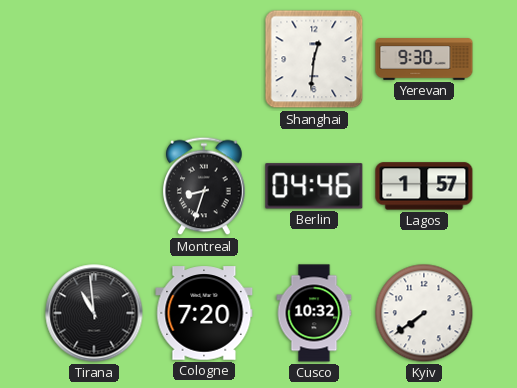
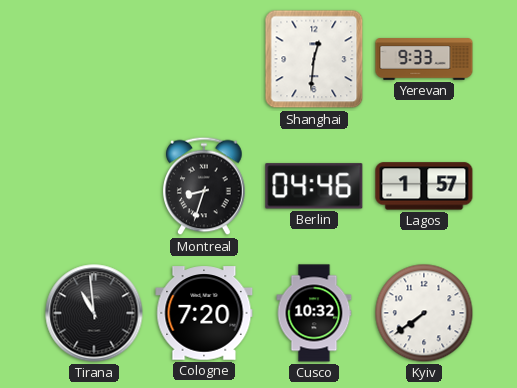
Yerevan: 9:30 -> 9:33
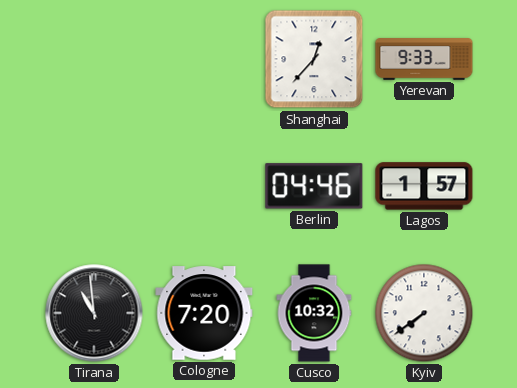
Shanghai: 12:31 -> 12:37
Montreal: 8:33 -> none
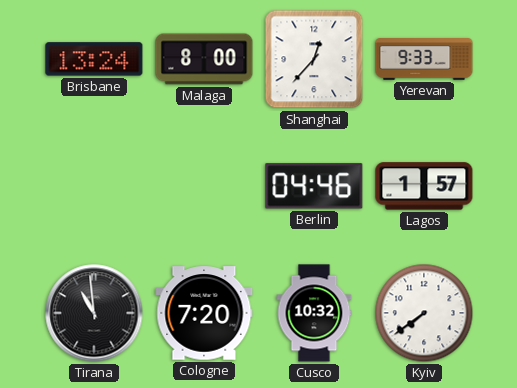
Brisbane: none -> 13:24
Malaga: none -> 8:00
